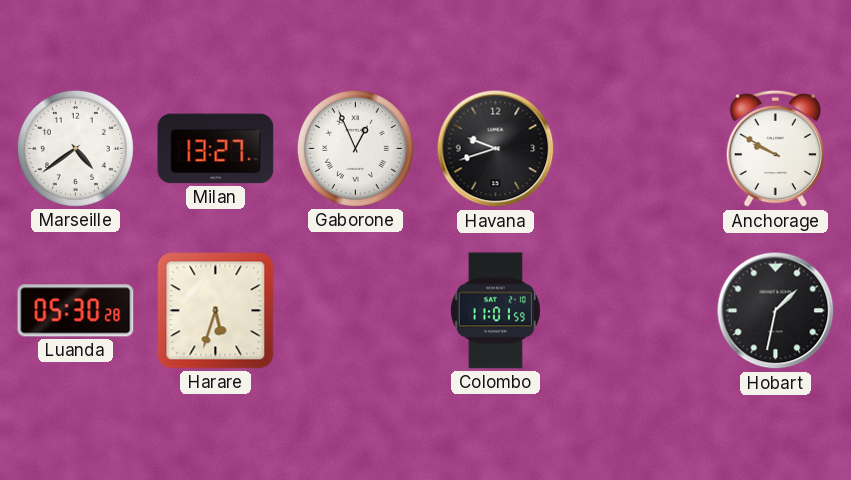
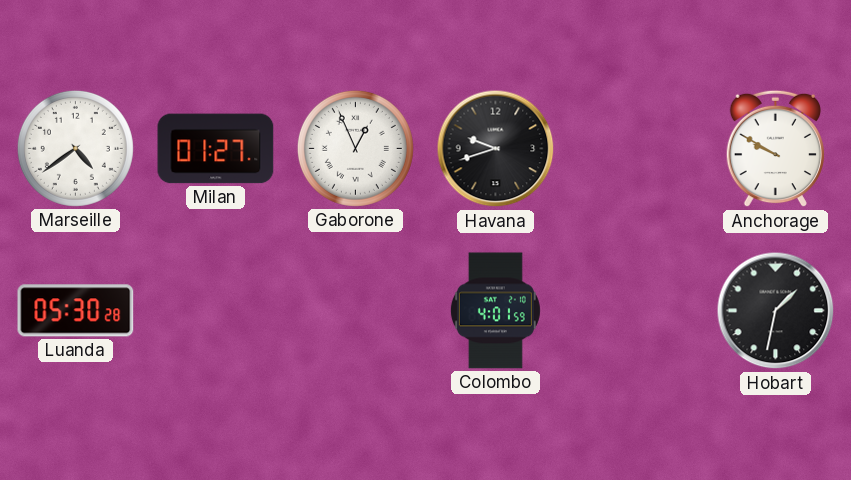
Milan: 13:27 -> 01:27
Harare: 5:33 -> none
Colombo: 11:01 -> 4:01
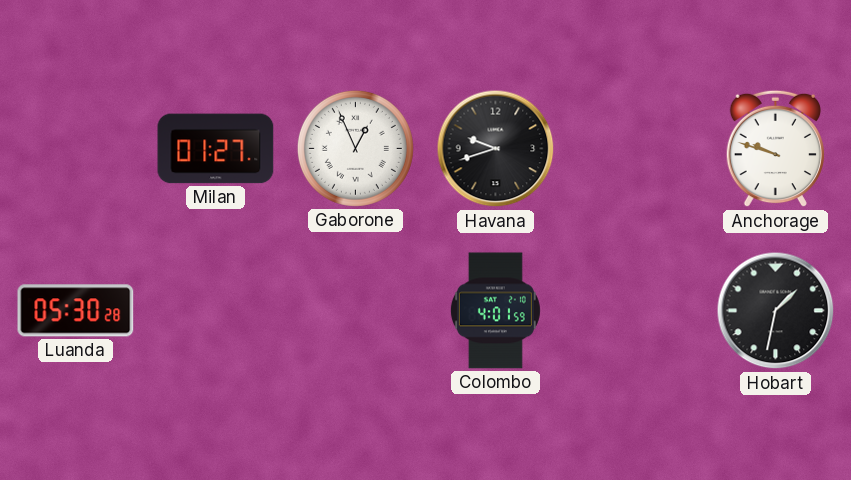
Marseille: 4:39 -> none
Anchorage: 9:50 -> 9:48
